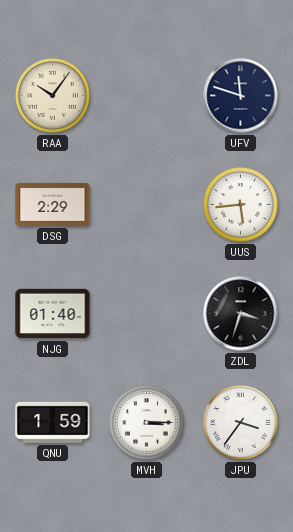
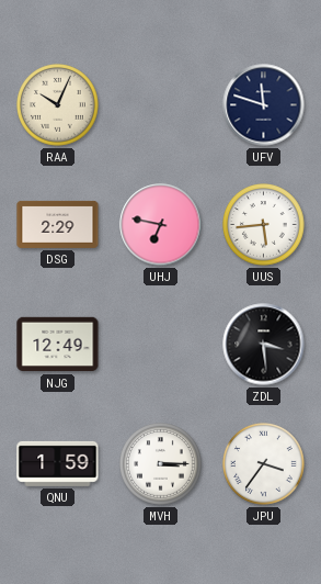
RAA: 10:06 -> 10:04
UHJ: none -> 6:47
NJG: 01:40 -> 12:49
ZDL: 3:33 -> 3:29
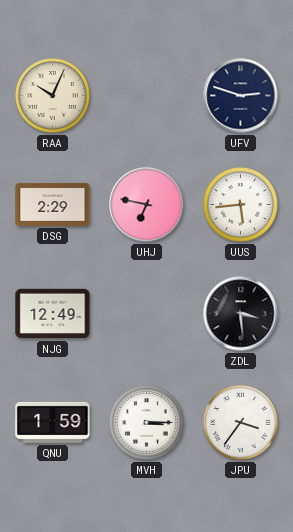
UFV: 11:48 -> 2:48
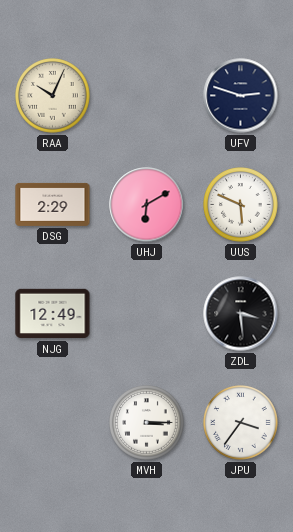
UHJ: 6:47 -> 6:10
UUS: 5:44 -> 5:49
QNU: 1:59 -> none
